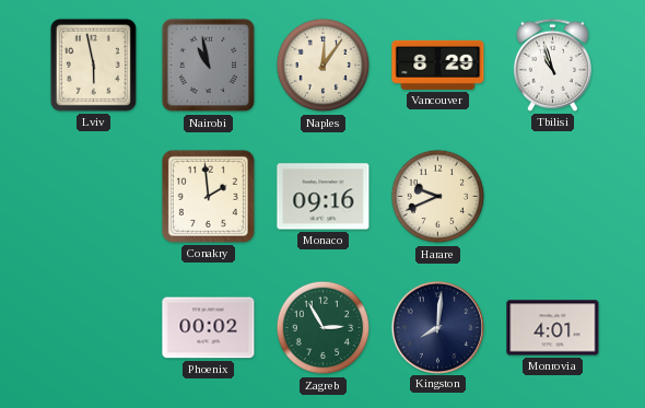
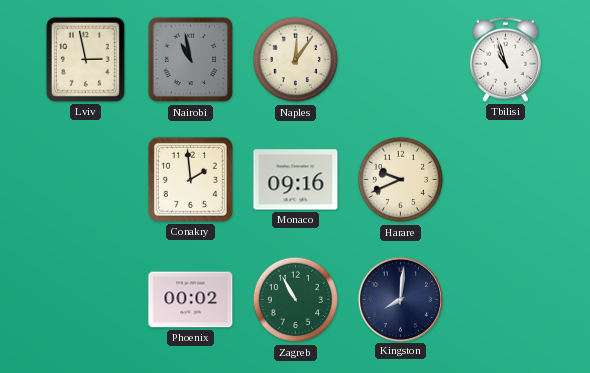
Lviv: 5:58 -> 2:58
Vancouver: 8:29 -> none
Zagreb: 2:55 -> 10:55
Monrovia: 4:01 -> none
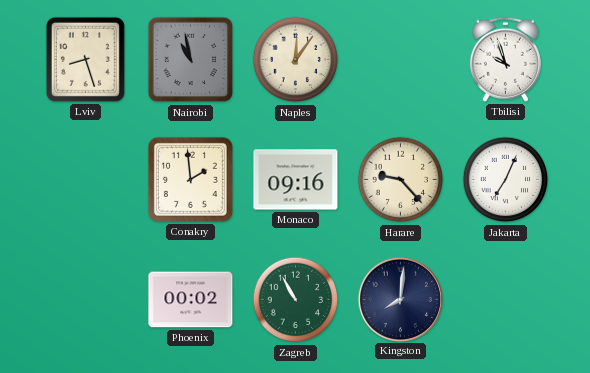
Lviv: 2:58 -> 8:27
Tbilisi: 10:57 -> 9:57
Harare: 9:41 -> 9:23
Jakarta: none -> 7:04
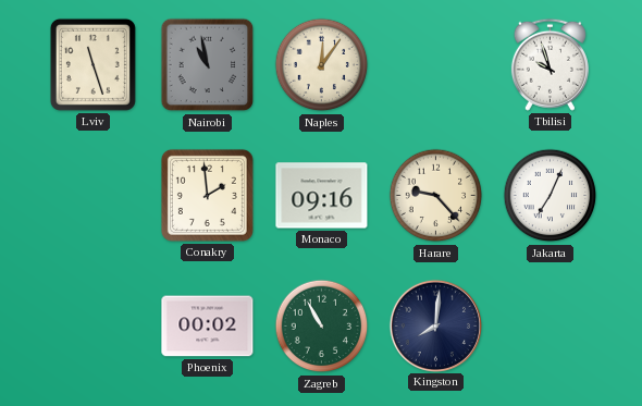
Lviv: 8:27 -> 11:27
